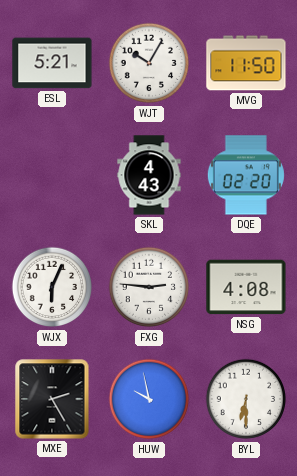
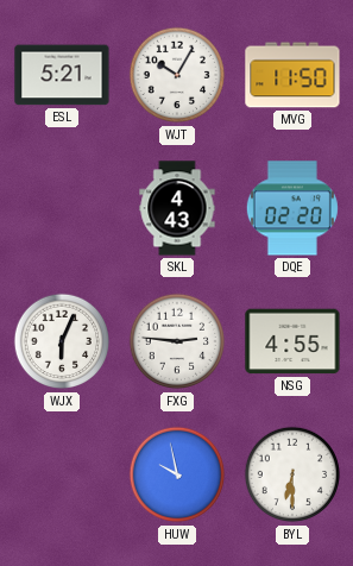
NSG: 4:08 -> 4:55
MXE: 2:25 -> none
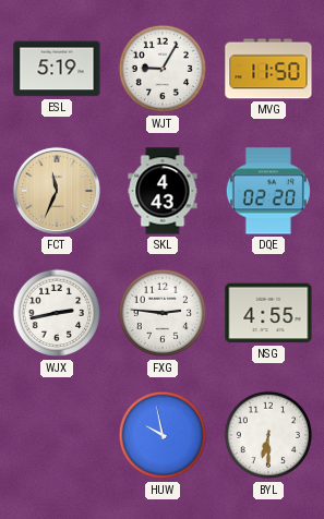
ESL: 5:21 -> 5:19
WJT: 10:05 -> 9:05
FCT: none -> 11:34
WJX: 6:04 -> 2:43
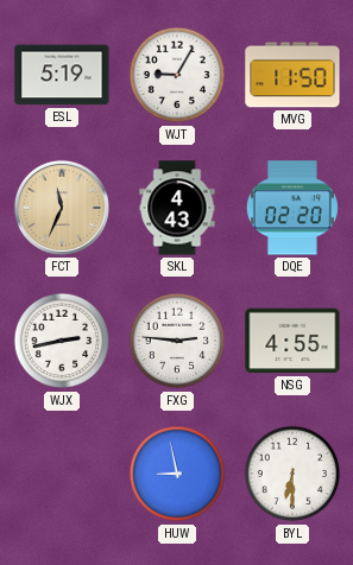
HUW: 9:58 -> 8:58
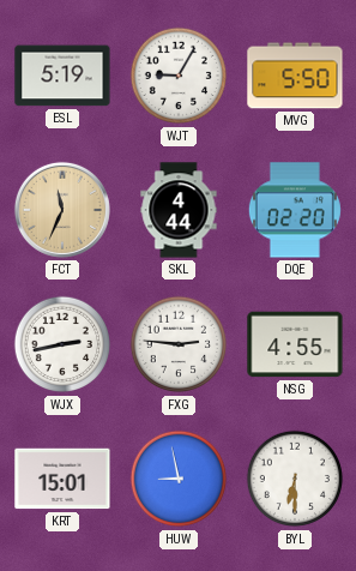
MVG: 11:50 -> 5:50
SKL: 4:43 -> 4:44
KRT: none -> 15:01
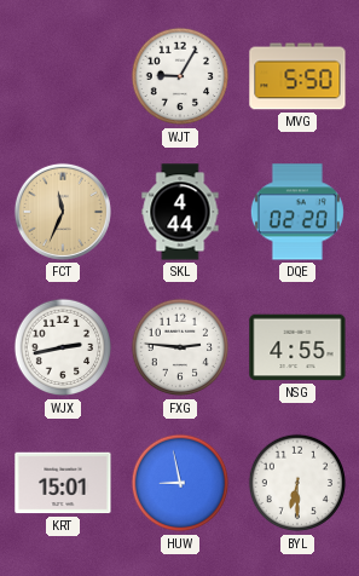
ESL: 5:19 -> none
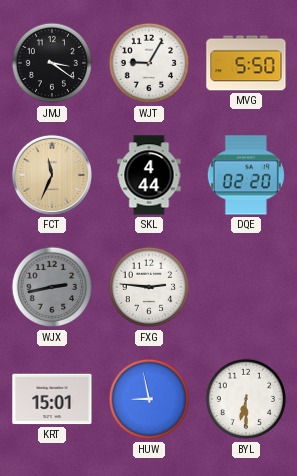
JMJ: none -> 3:21
WJX dial: white -> grey
NSG: 4:55 -> none
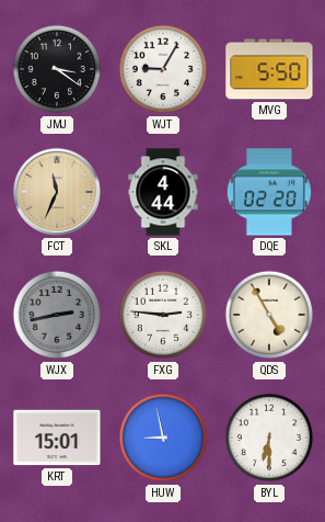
QDS: none -> 4:55
